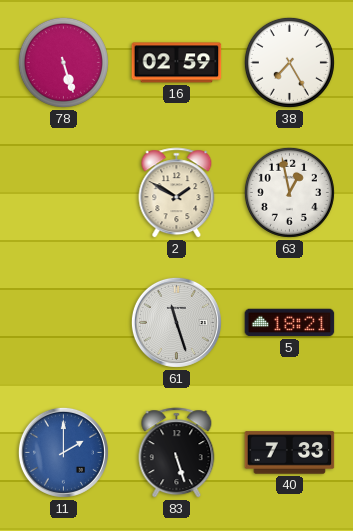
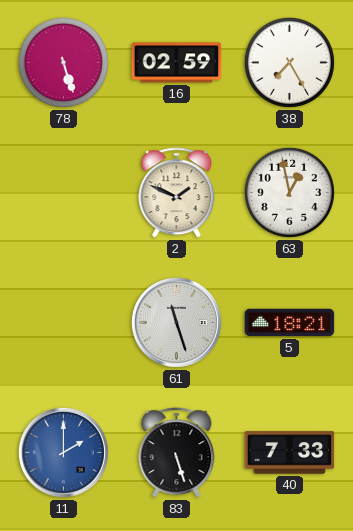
2: 1:50 -> 1:49
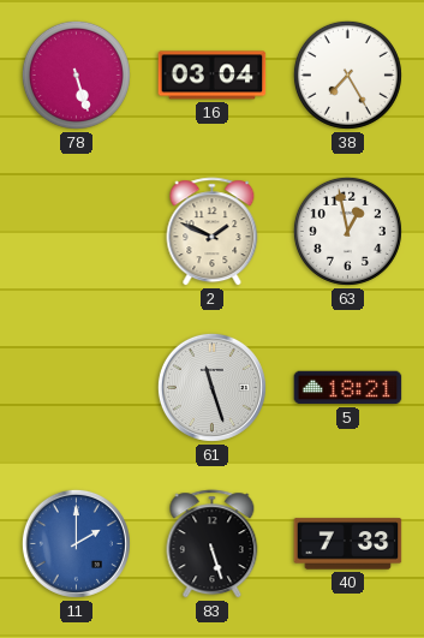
16: 02:59 -> 03:04
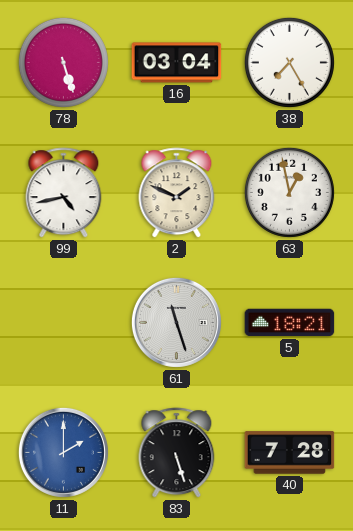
99: none -> 4:43
40: 7:33 -> 7:28
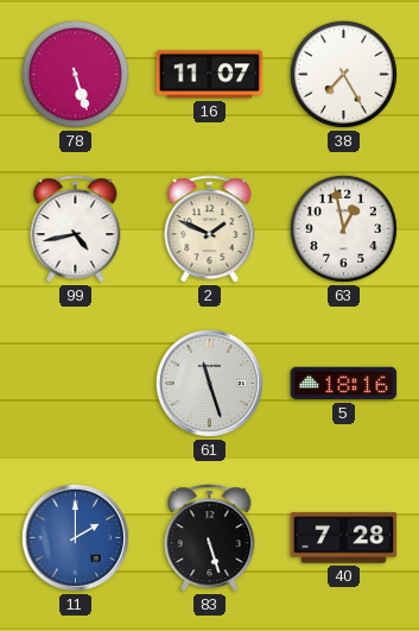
16: 03:04 -> 11:07
5: 18:21 -> 18:16
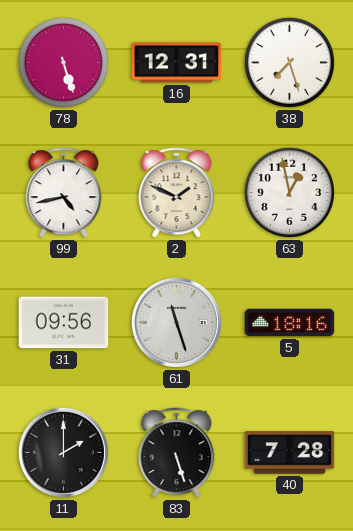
16: 11:07 -> 12:31
38: 7:25 -> 7:27
31: none -> 09:56
11 dial: blue -> black
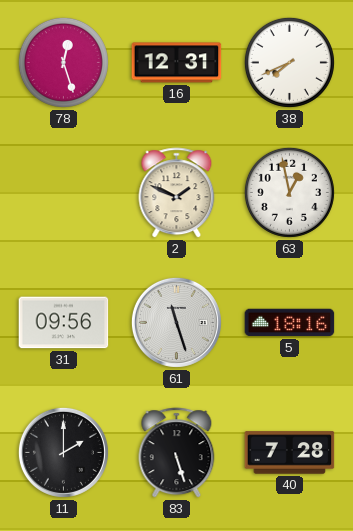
78: 5:27 -> 12:27
38: 7:27 -> 7:41
99: 4:43 -> none
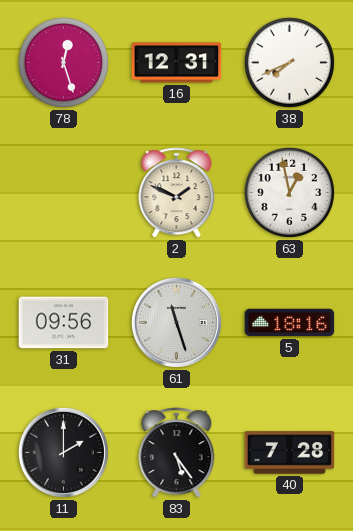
83: 5:27 -> 5:24
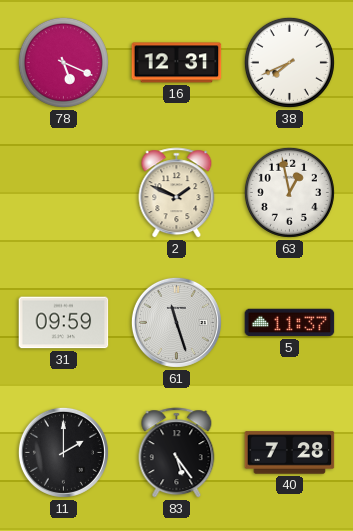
78: 12:27 -> 5:19
31: 09:56 -> 09:59
5: 18:16 -> 11:37
